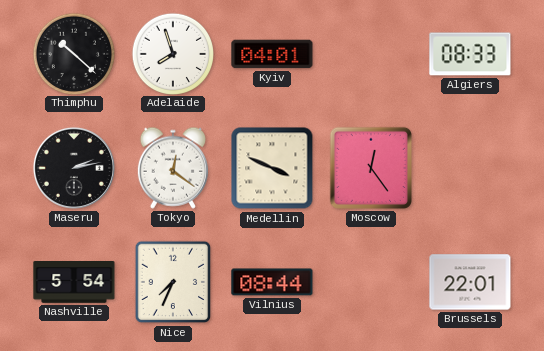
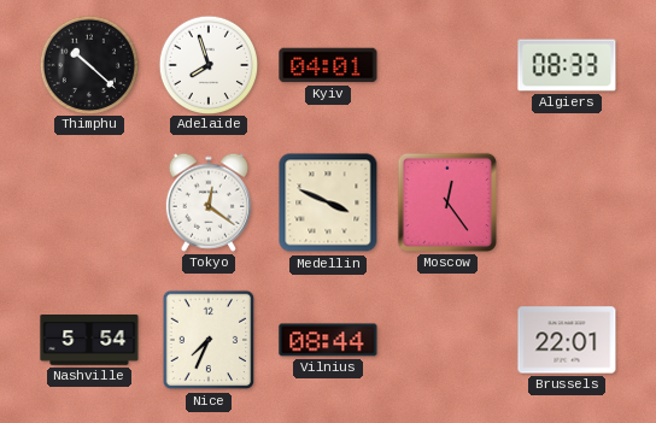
Maseru: 2:13 -> none
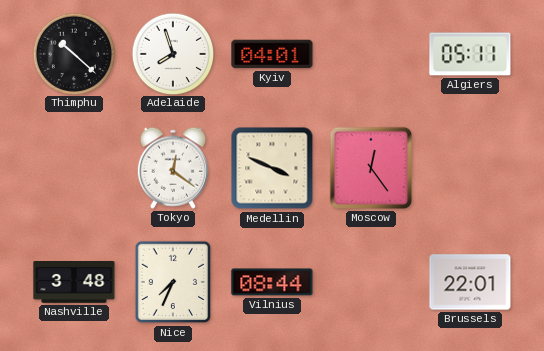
Algiers: 08:33 -> 05:11
Nashville: 5:54 -> 3:48
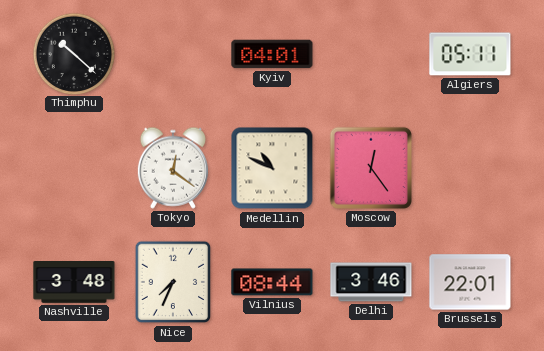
Adelaide: 7:57 -> none
Medellin: 3:49 -> 10:49
Delhi: none -> 3:46
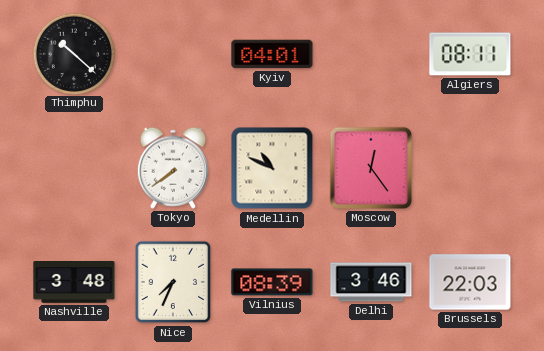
Algiers: 05:11 -> 08:11
Tokyo: 12:21 -> 7:39
Vilnius: 08:44 -> 08:39
Brussels: 22:01 -> 22:03
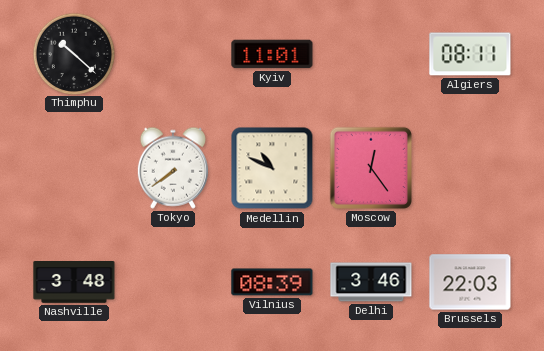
Kyiv: 04:01 -> 11:01
Nice: 7:34 -> none
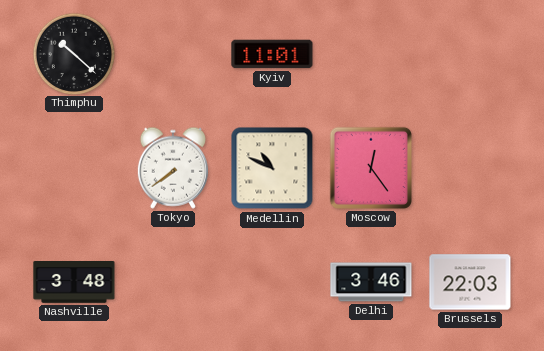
Algiers: 08:11 -> none
Vilnius: 08:39 -> none
